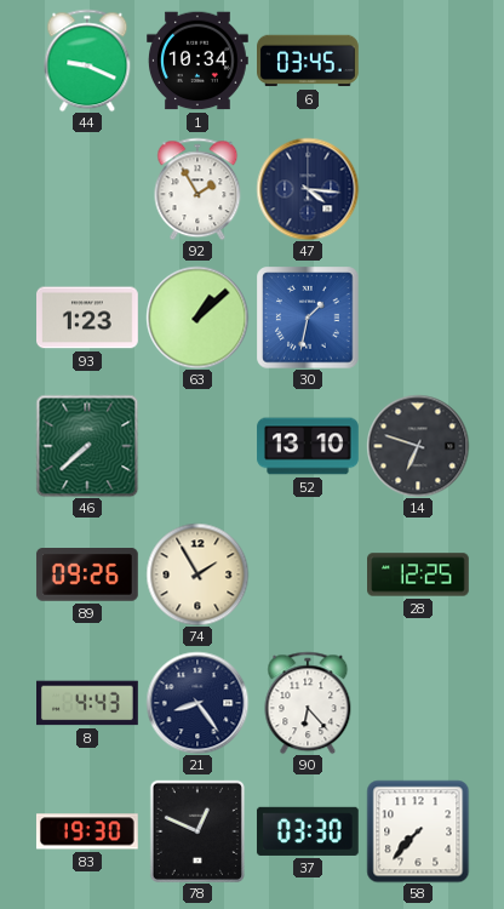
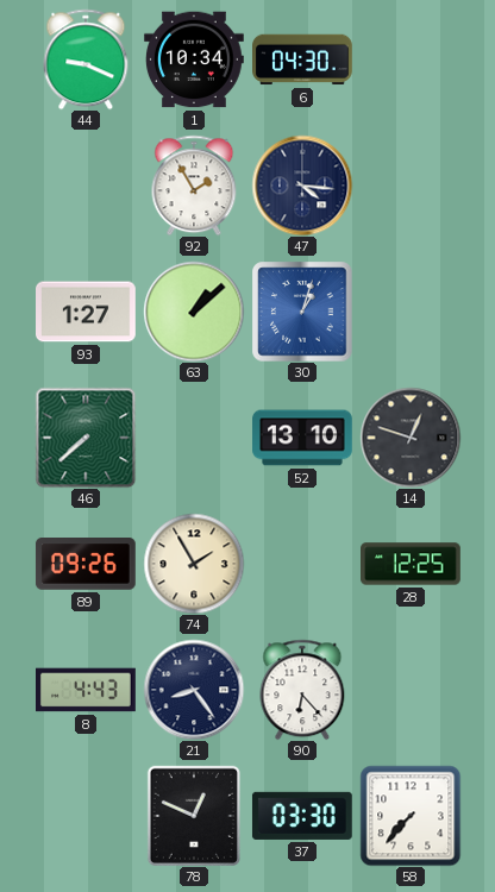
6: 03:45 -> 04:30
93: 1:23 -> 1:27
30: 1:32 -> 1:03
14: 6:48 -> 12:48
83: 19:30 -> none
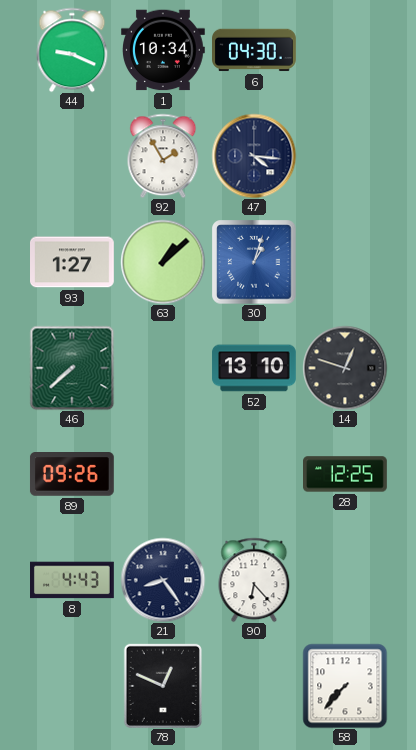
74: 1:55 -> none
37: 03:30 -> none
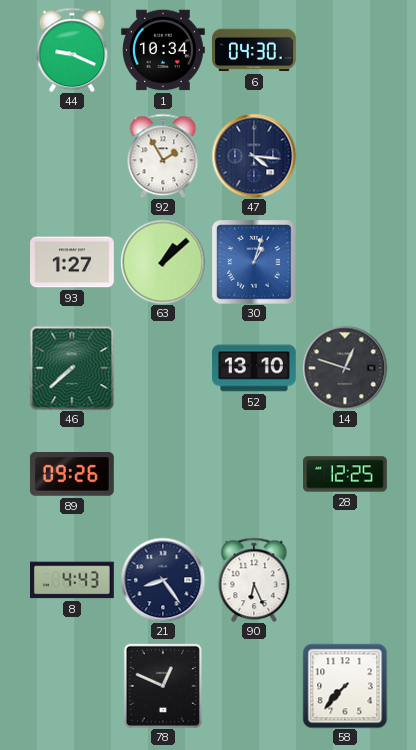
90: 6:23 -> 6:26
